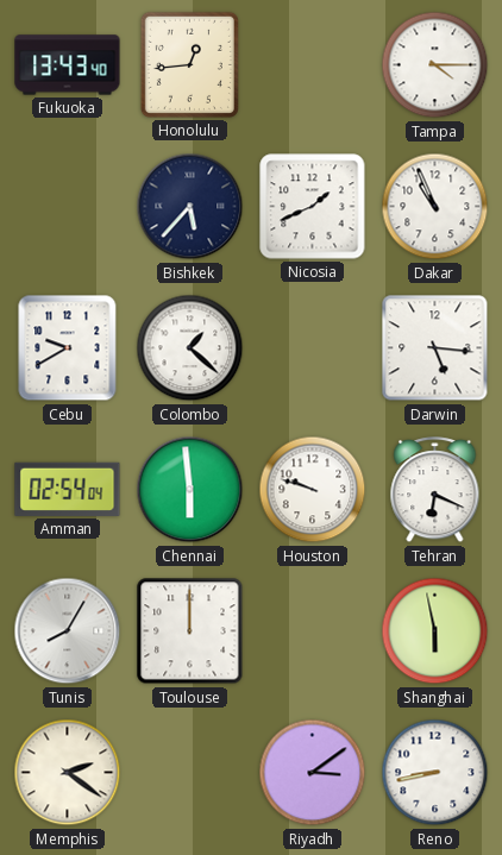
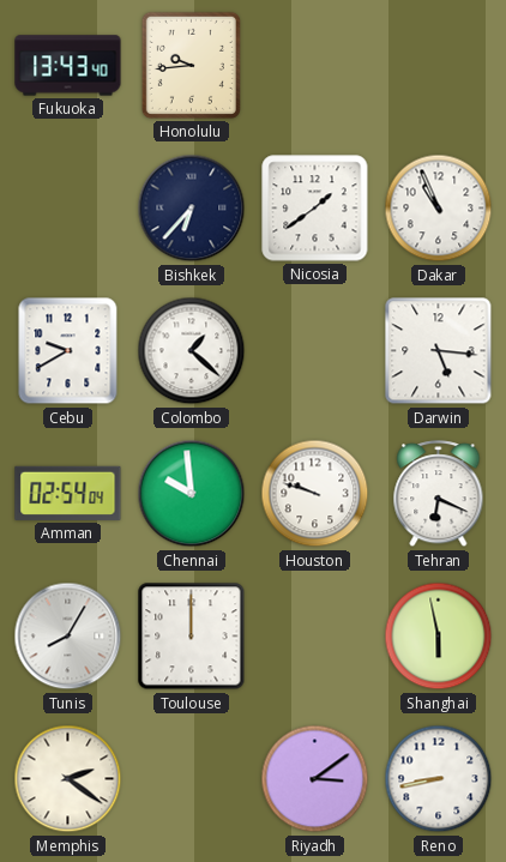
Honolulu: 12:44 -> 9:44
Tampa: 4:15 -> none
Bishkek: 5:37 -> 6:37
Nicosia: 1:41 -> 1:39
Chennai: 5:59 -> 9:59
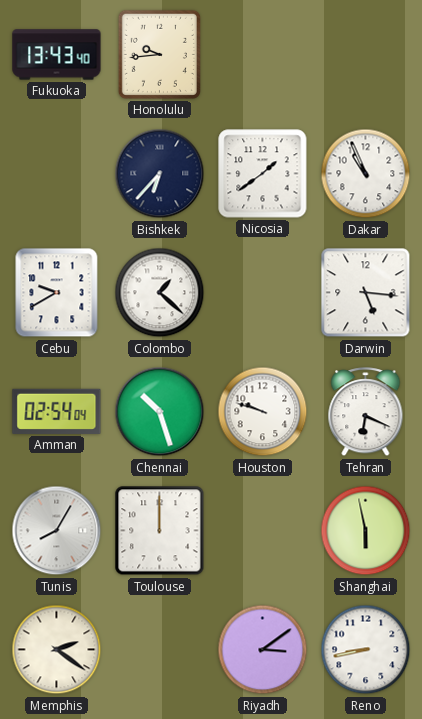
Chennai: 9:59 -> 10:27
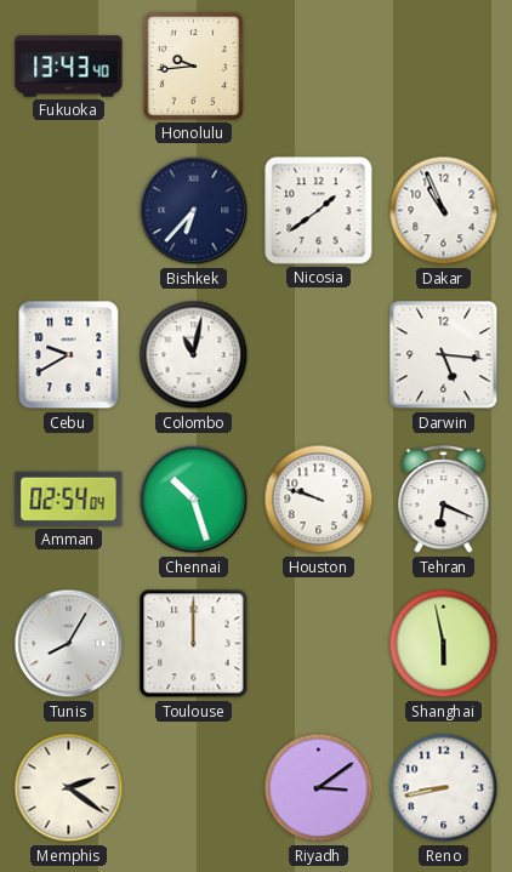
Colombo: 1:22 -> 11:02
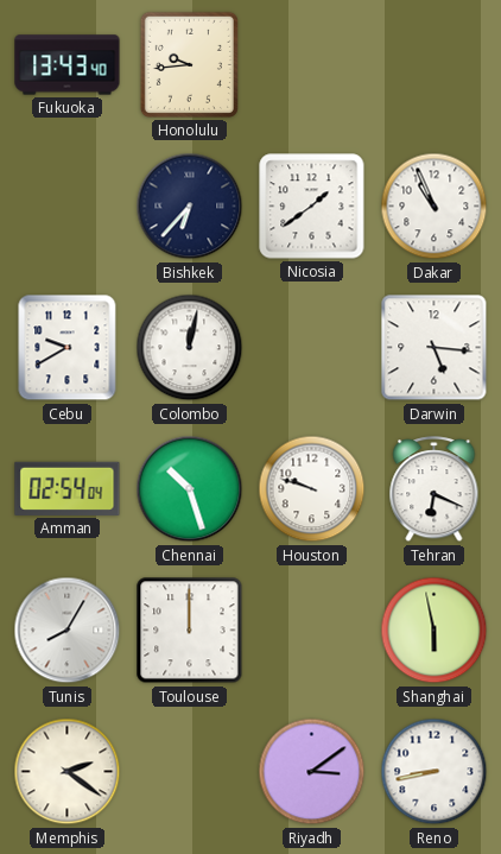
Colombo: 11:02 -> 12:02
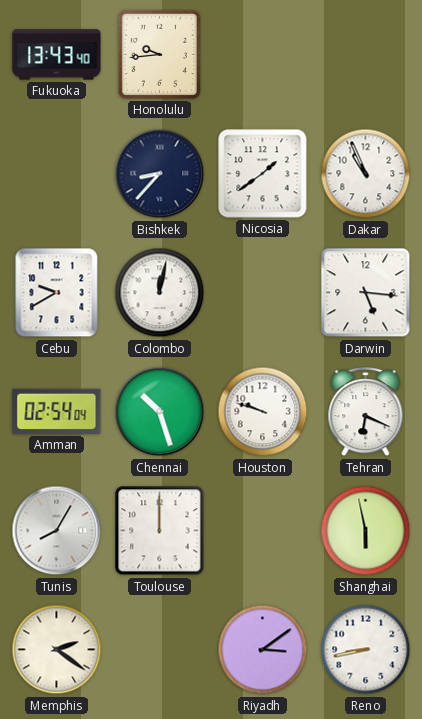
Bishkek: 6:37 -> 8:37
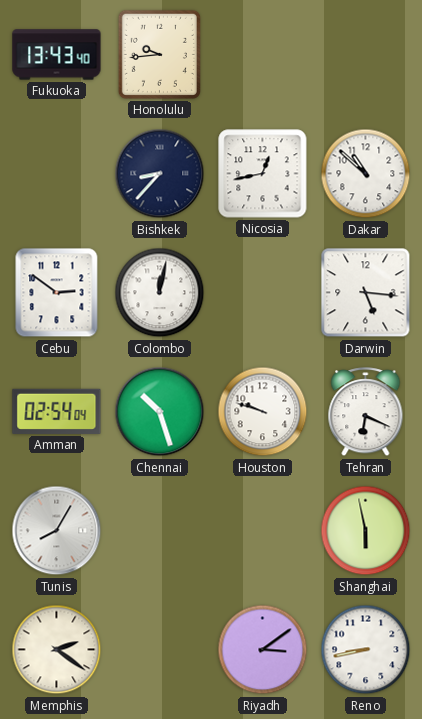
Nicosia: 1:39 -> 12:43
Dakar: 10:56 -> 10:52
Cebu: 9:40 -> 2:51
Toulouse: 12:00 -> none
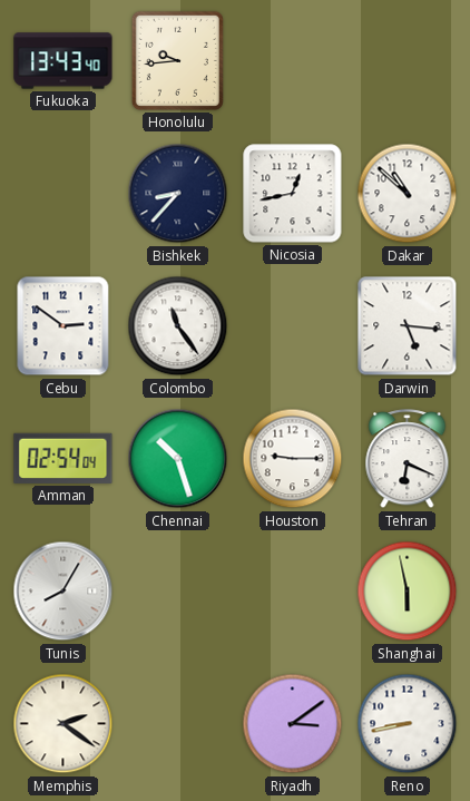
Colombo: 12:02 -> 11:24
Houston: 9:48 -> 9:15
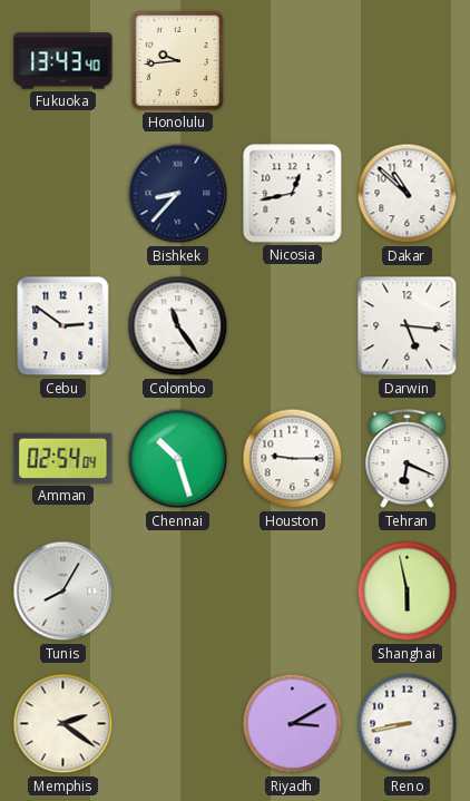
Riyadh: 3:09 -> 3:10
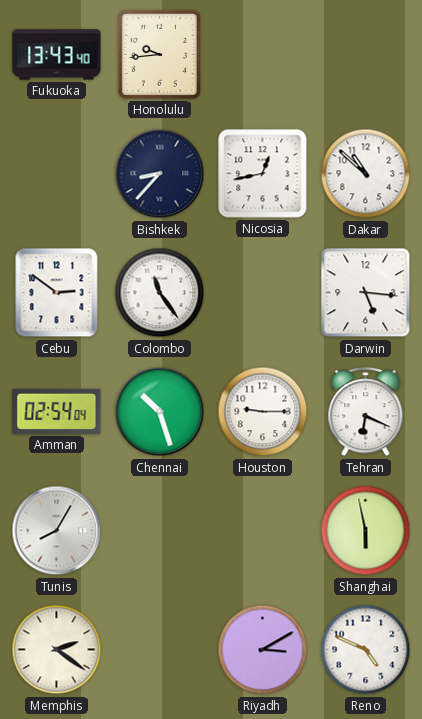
Reno: 8:43 -> 4:49
